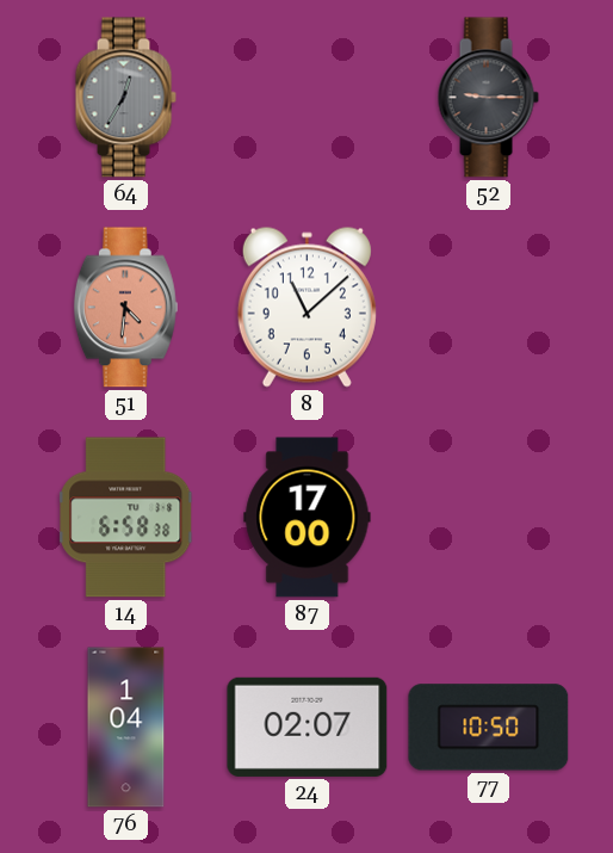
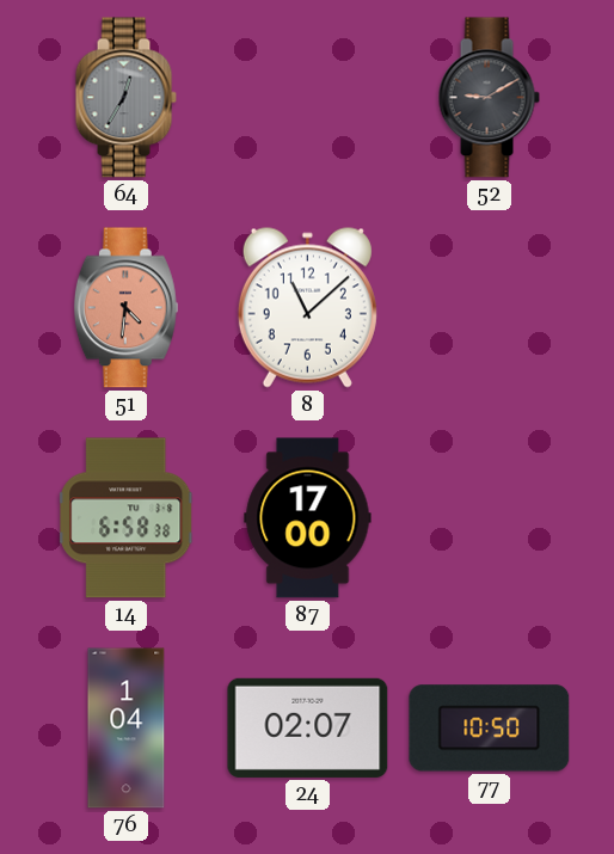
52: 9:15 -> 9:10
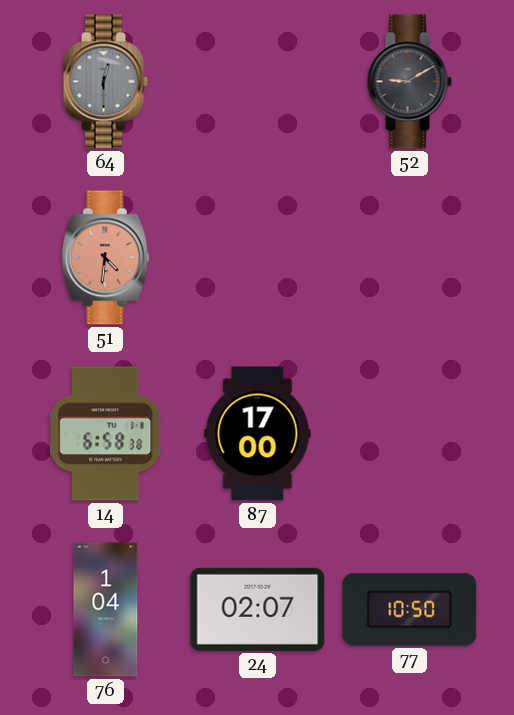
64: 12:35 -> 12:30
8: 11:08 -> none
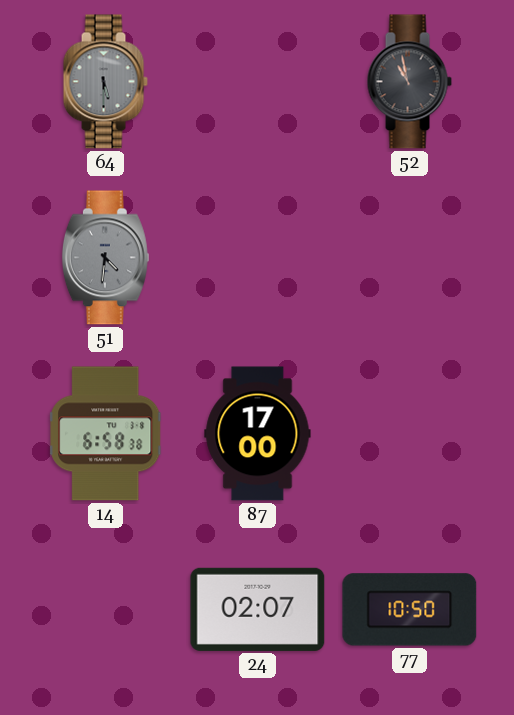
64: 12:30 -> 5:30
52: 9:10 -> 10:58
51 dial: salmon -> grey
76: 1:04 -> none
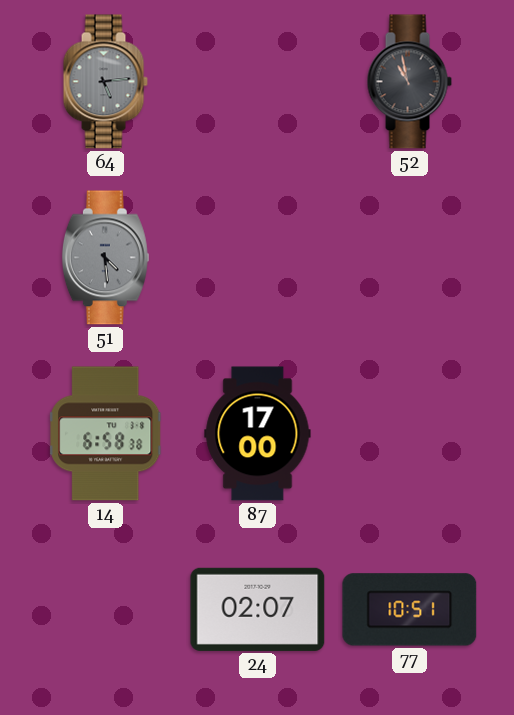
64: 5:30 -> 5:14
51: 4:31 -> 4:29
77: 10:50 -> 10:51
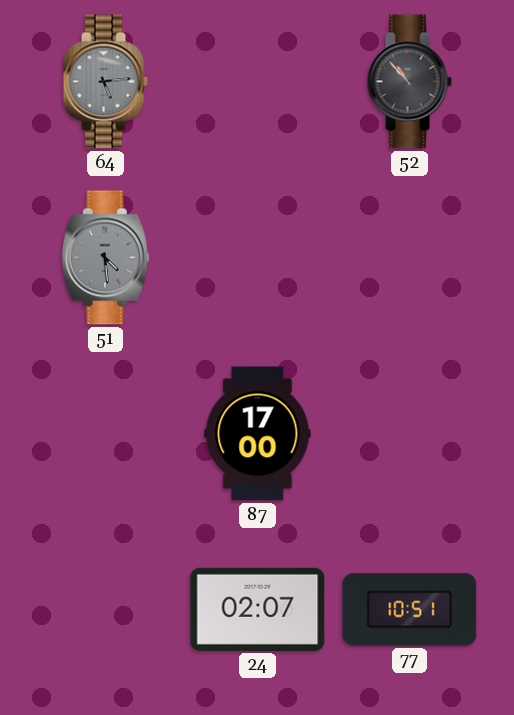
52: 10:58 -> 10:53
14: 6:58 -> none
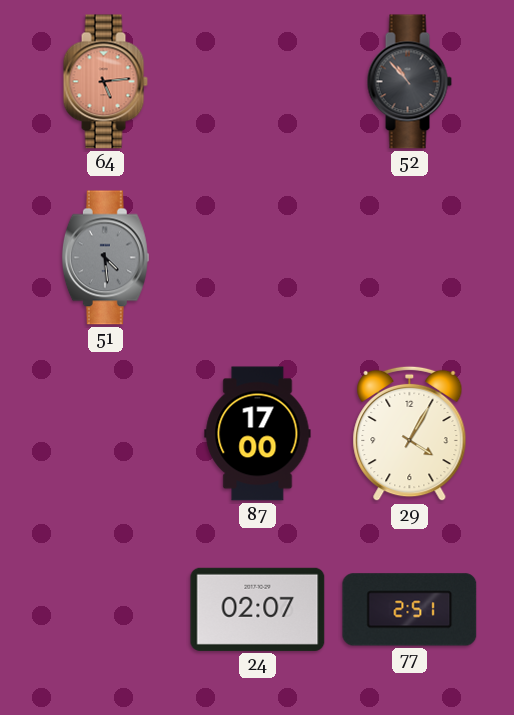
64 dial: grey -> salmon
29: none -> 4:05
77: 10:51 -> 2:51
